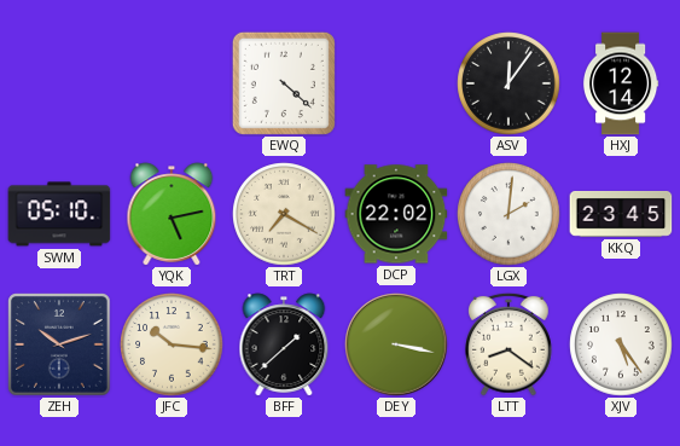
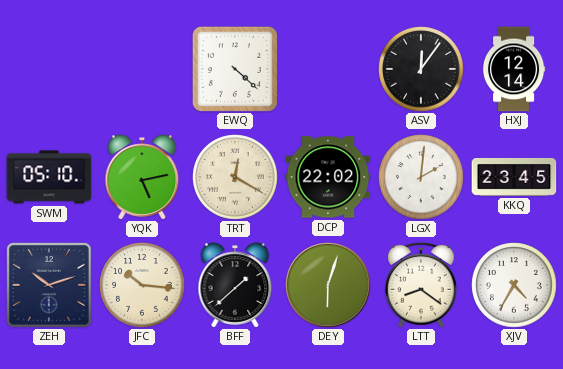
TRT: 7:20 -> 12:20
DEY: 3:17 -> 6:03
XJV: 5:24 -> 4:35
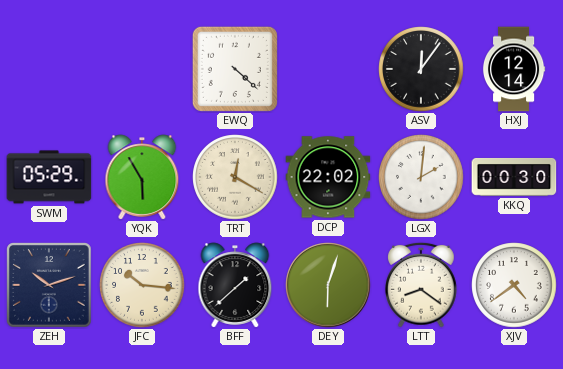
SWM: 05:10 -> 05:29
YQK: 5:13 -> 5:55
KKQ: 23:45 -> 00:30
XJV: 4:35 -> 4:39
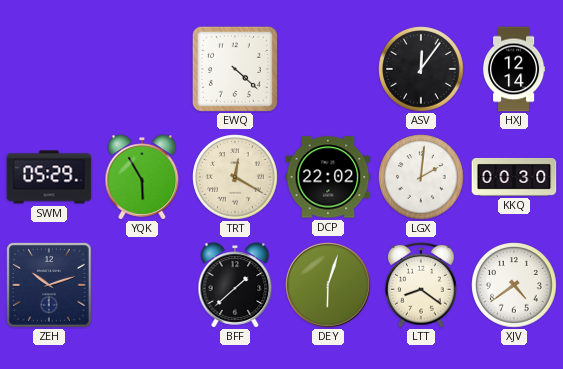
JFC: 10:16 -> none
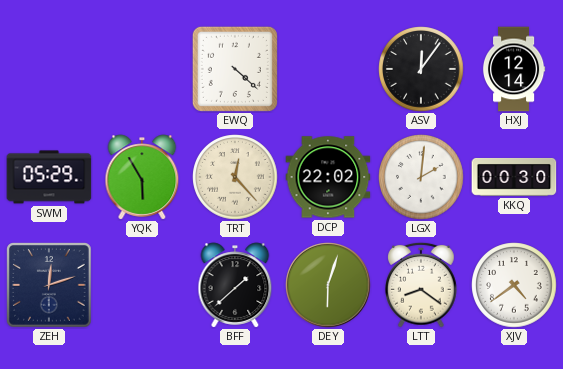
TRT: 12:20 -> 12:23
ZEH: 10:12 -> 12:12
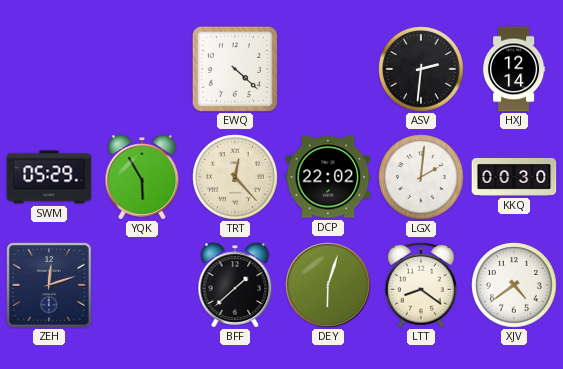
ASV: 12:06 -> 2:31
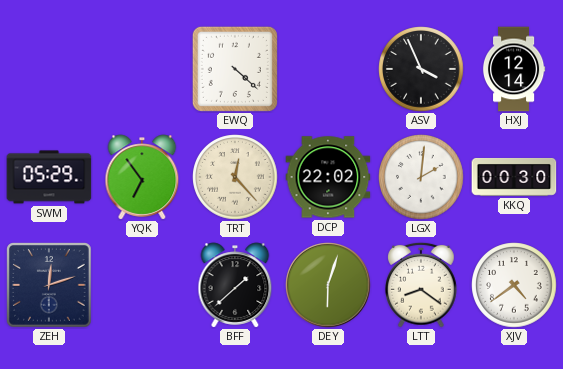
ASV: 2:31 -> 3:56
YQK: 5:55 -> 6:54
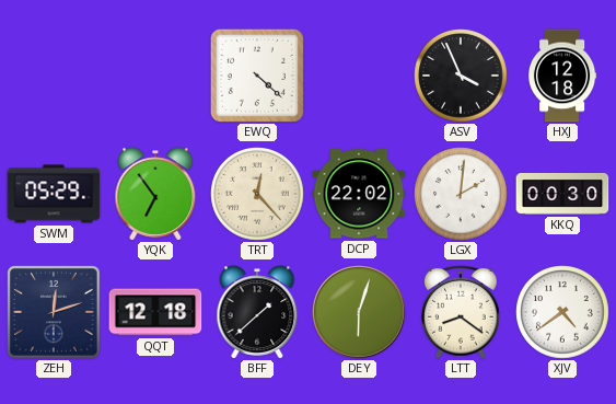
HXJ: 12:14 -> 12:18
QQT: none -> 12:18
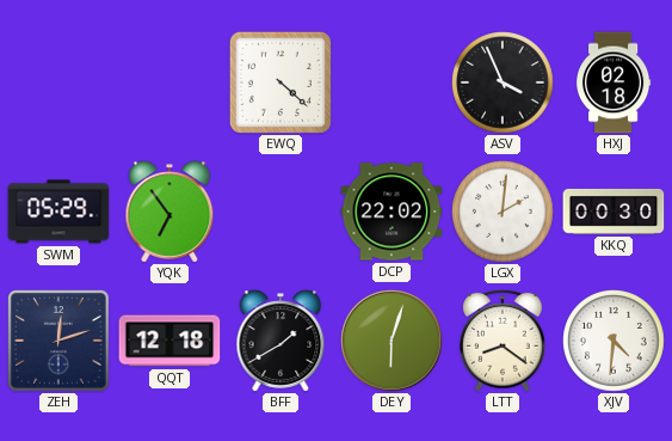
HXJ: 12:18 -> 02:18
TRT: 12:23 -> none
BFF: 1:38 -> 1:40
XJV: 4:39 -> 4:31
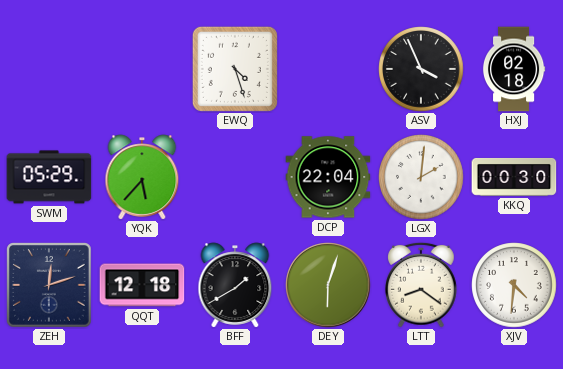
EWQ: 4:22 -> 4:27
YQK: 6:54 -> 5:37
DCP: 22:02 -> 22:04
